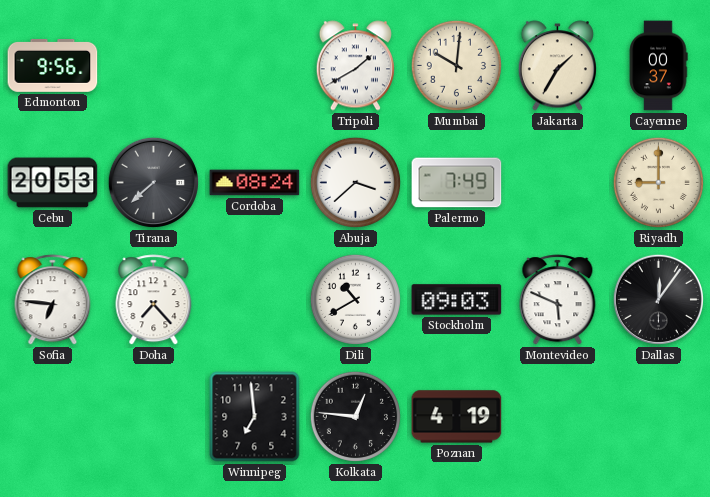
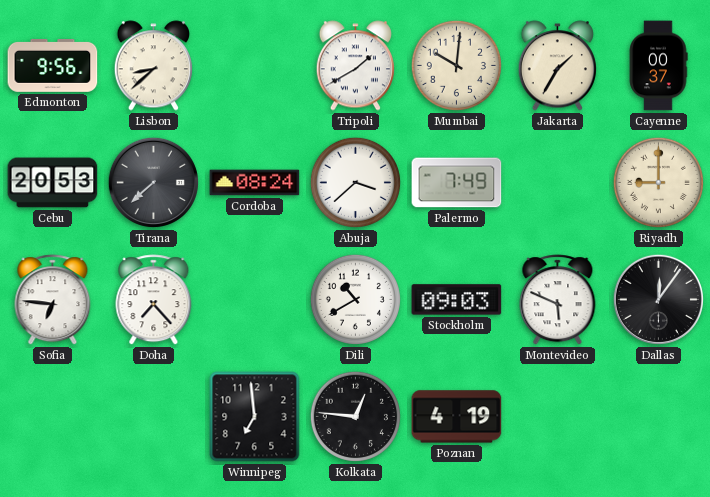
Lisbon: none -> 8:38
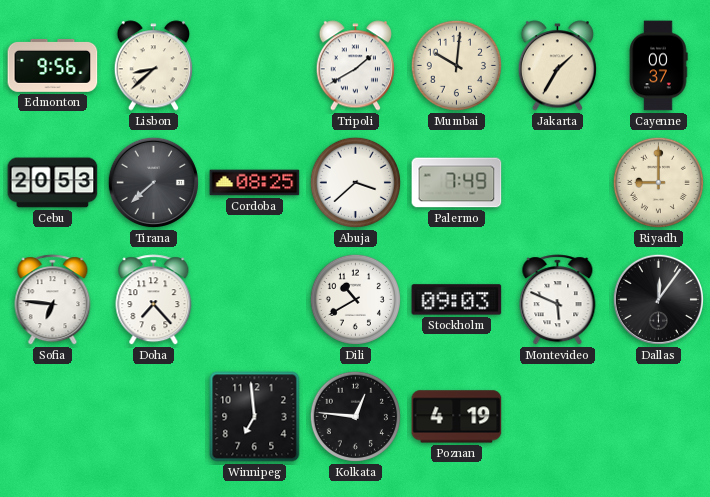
Cordoba: 08:24 -> 08:25
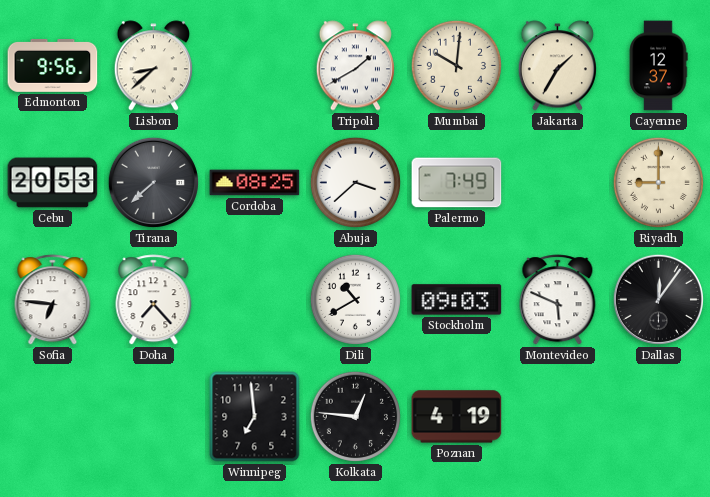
Cayenne: 00:37 -> 12:37
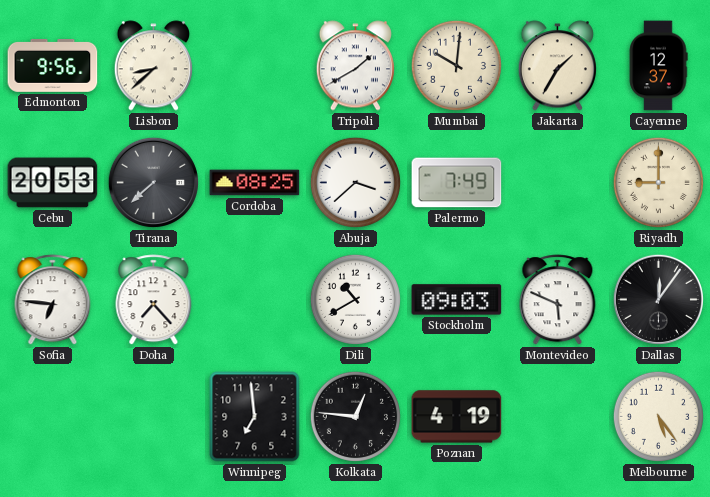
Melbourne: none -> 5:24
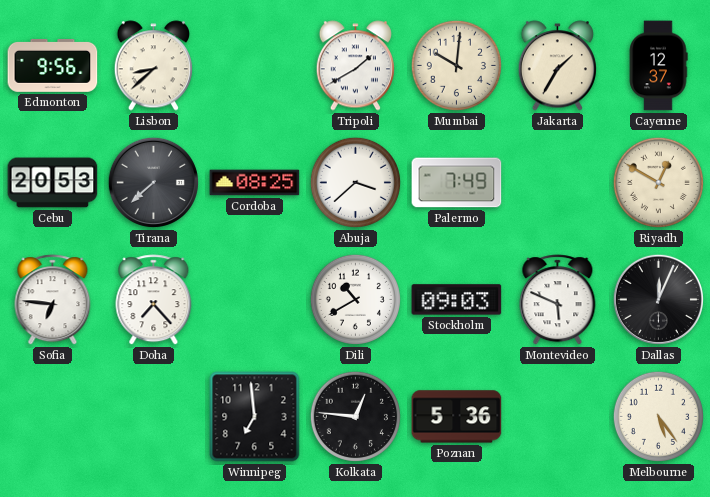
Riyadh: 9:00 -> 12:50
Dallas: 12:06 -> 12:04
Poznan: 4:19 -> 5:36
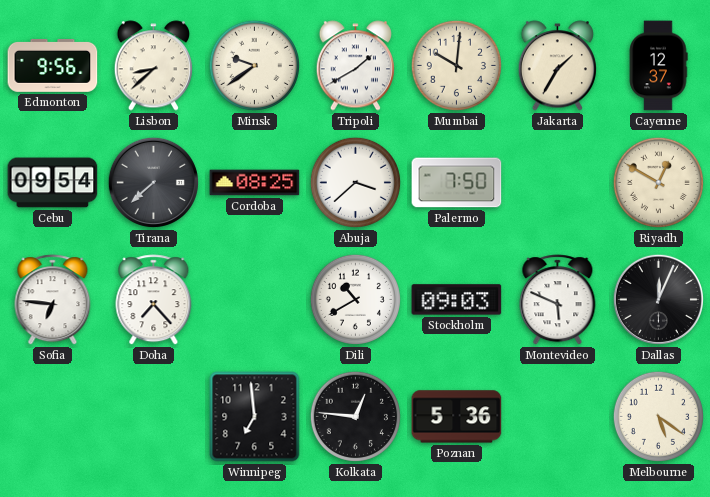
Minsk: none -> 9:39
Cebu: 20:53 -> 09:54
Palermo: 7:49 -> 7:50
Melbourne: 5:24 -> 5:21
